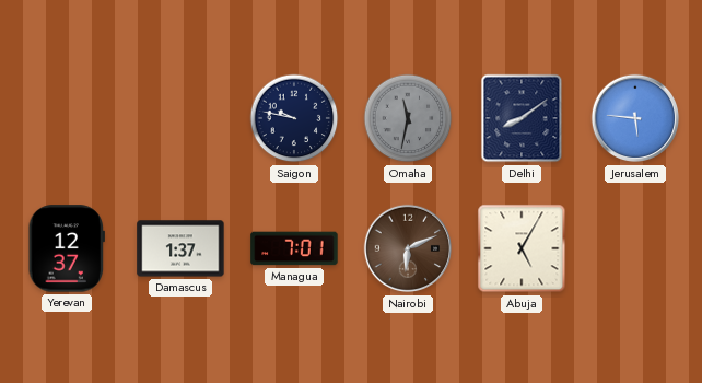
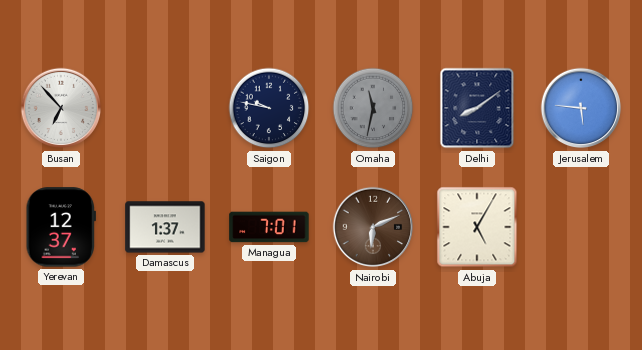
Busan: none -> 6:53
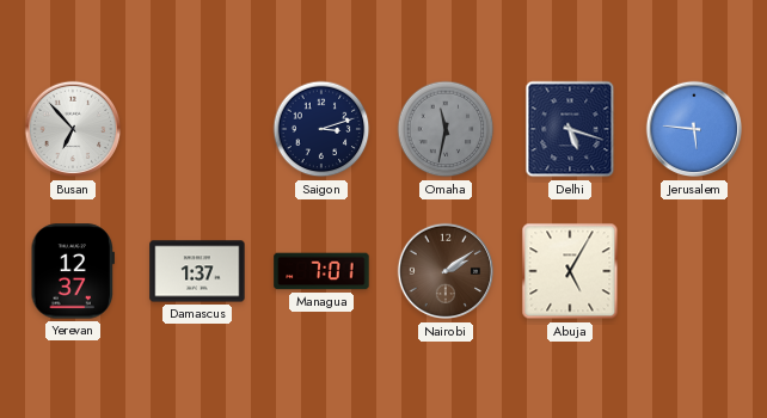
Saigon: 9:47 -> 3:12
Delhi: 8:09 -> 5:18
Nairobi: 6:11 -> 2:09
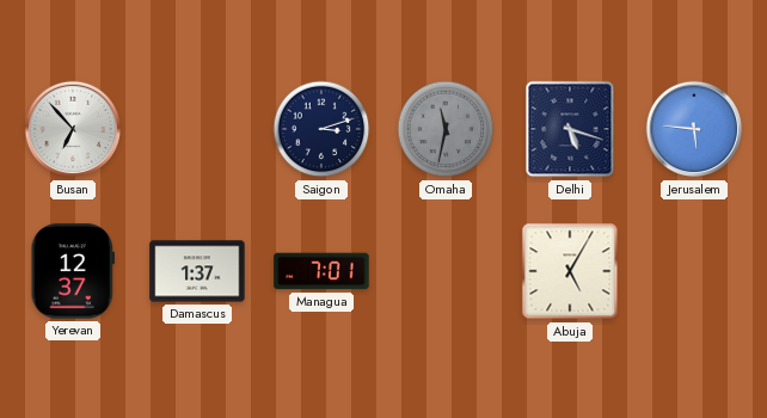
Nairobi: 2:09 -> none
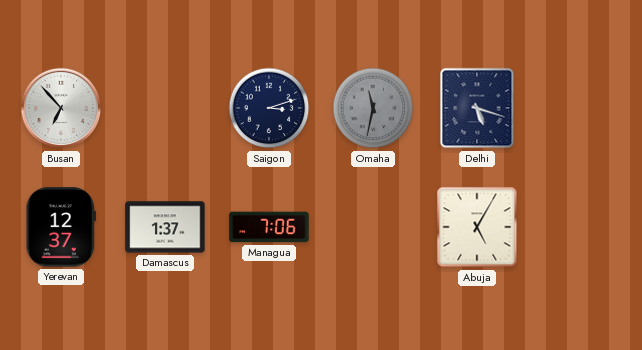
Jerusalem: 5:46 -> none
Managua: 7:01 -> 7:06
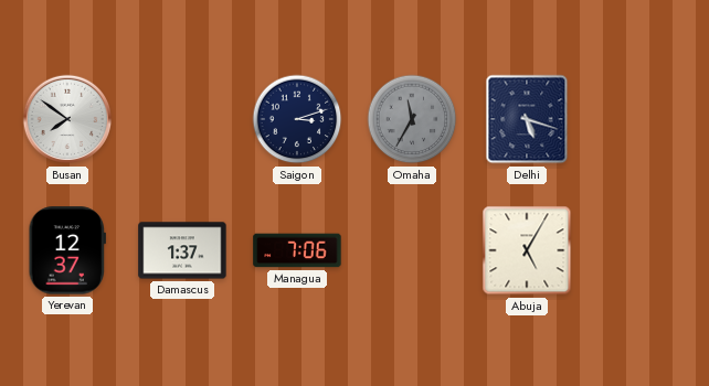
Busan: 6:53 -> 7:51
Omaha: 11:32 -> 11:35
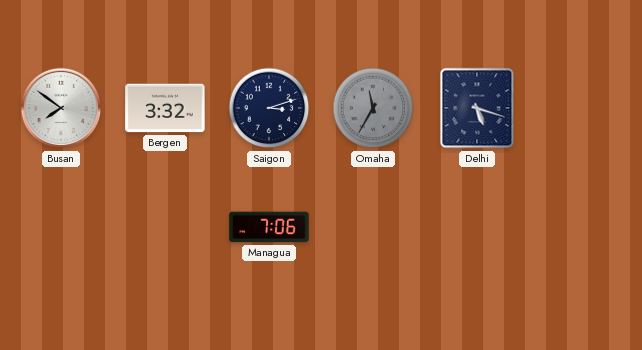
Bergen: none -> 3:32
Yerevan: 12:37 -> none
Damascus: 1:37 -> none
Abuja: 5:05 -> none
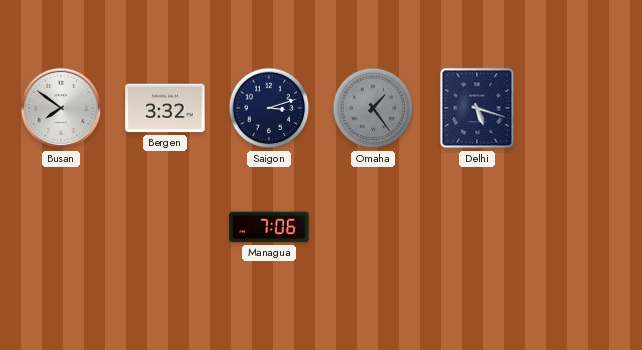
Omaha: 11:35 -> 1:24
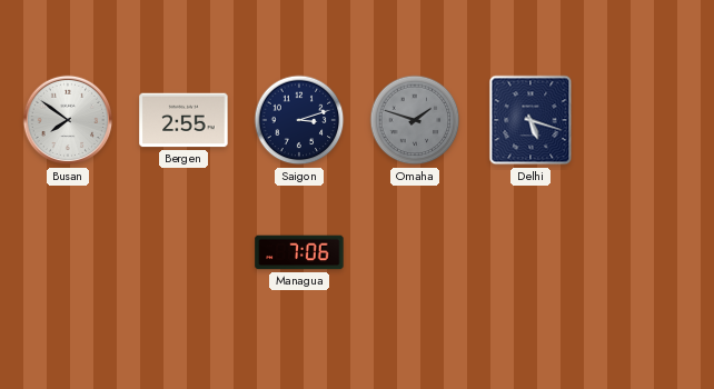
Bergen: 3:32 -> 2:55
Omaha: 1:24 -> 1:48
